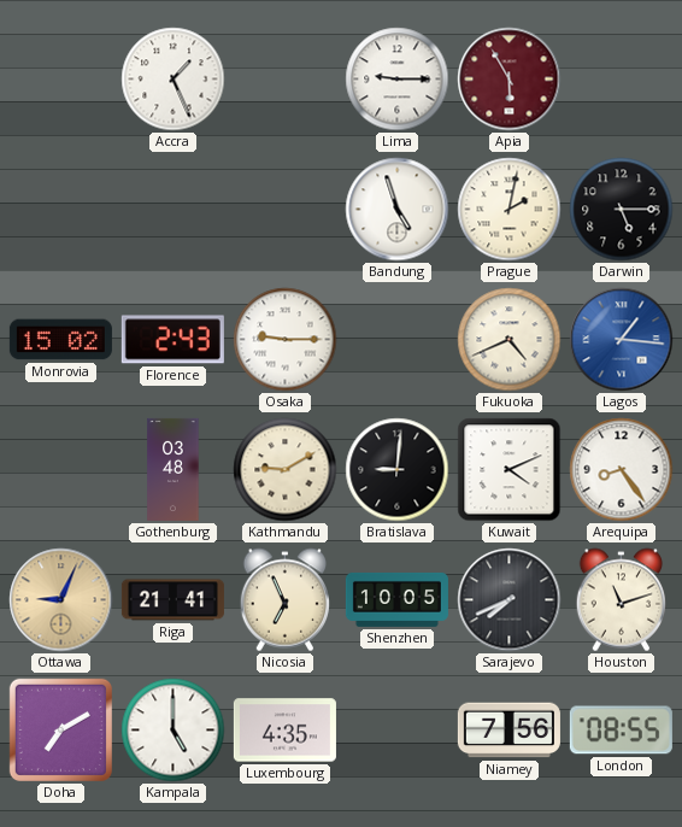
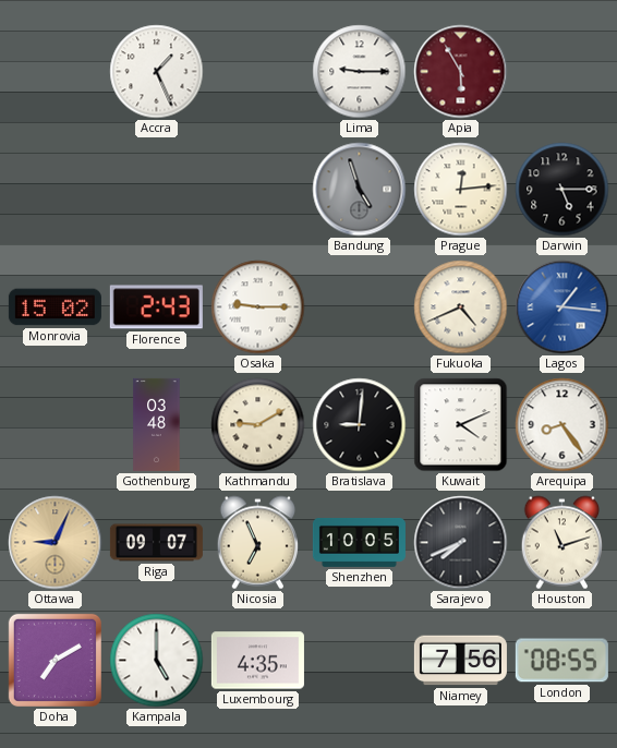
Bandung dial: white -> grey
Prague: 2:02 -> 12:14
Riga: 21:41 -> 09:07
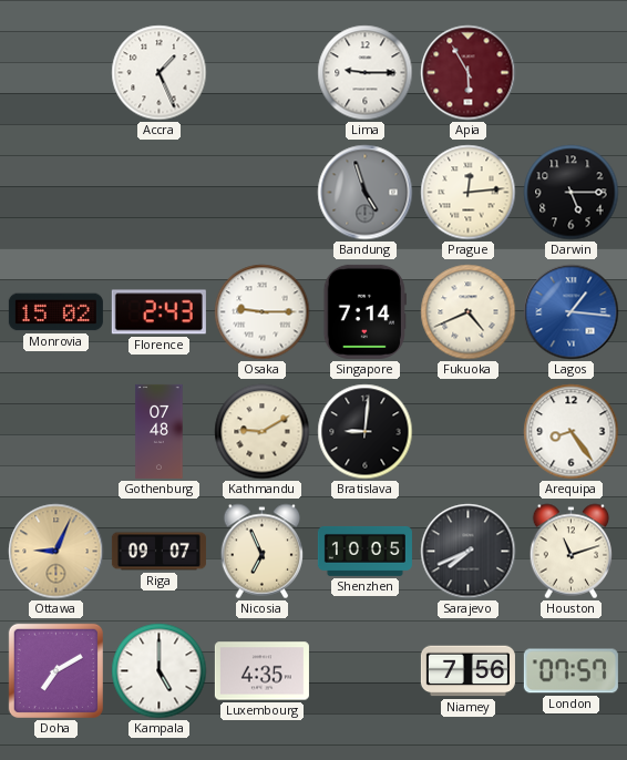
Singapore: none -> 7:14
Gothenburg: 03:48 -> 07:48
Kuwait: 4:11 -> none
London: 08:55 -> 07:57
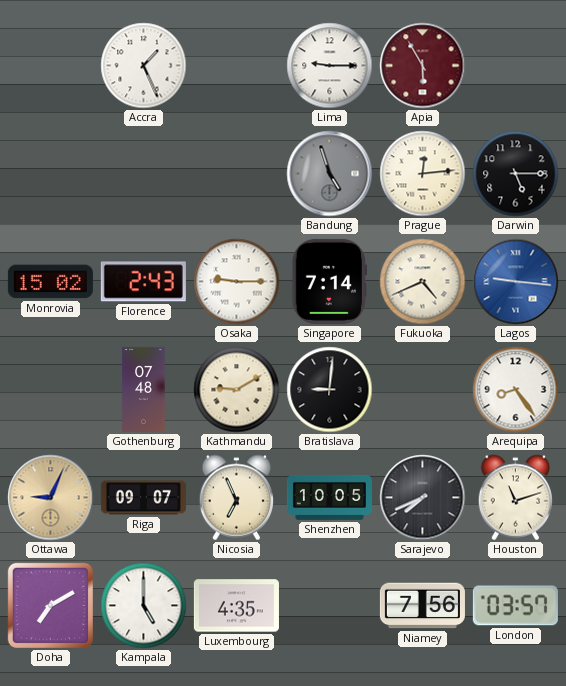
Lagos: 1:16 -> 9:16
London: 07:57 -> 03:57
